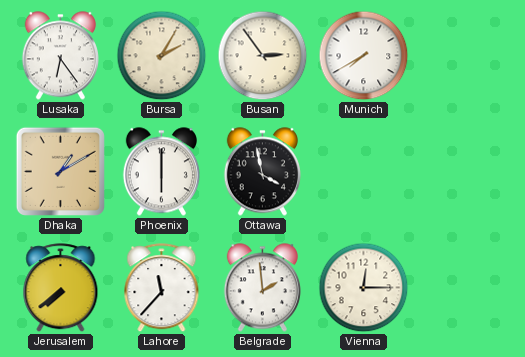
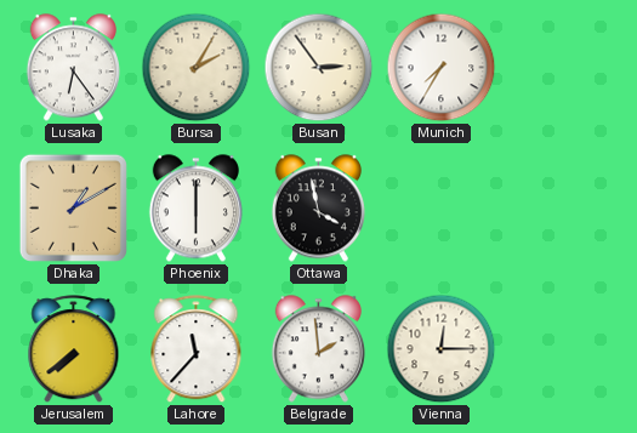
Munich: 7:40 -> 7:35
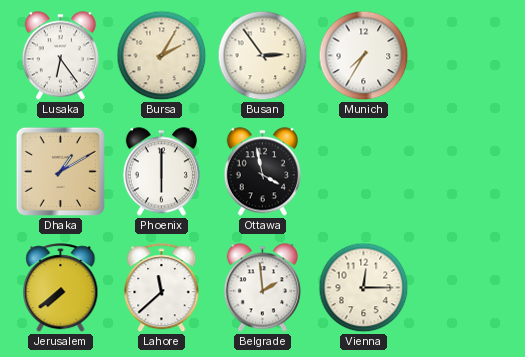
Lahore: 11:37 -> 11:38
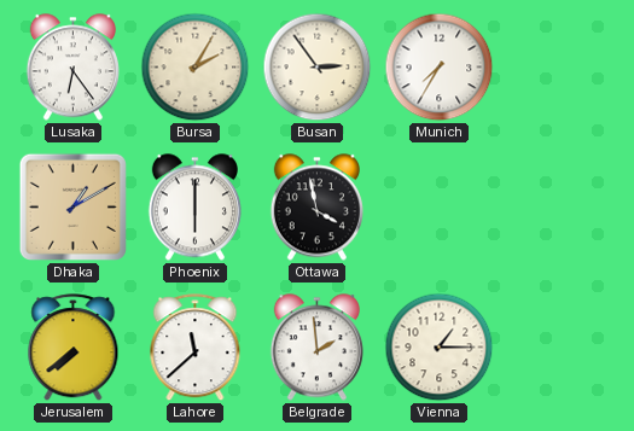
Vienna: 12:15 -> 1:15
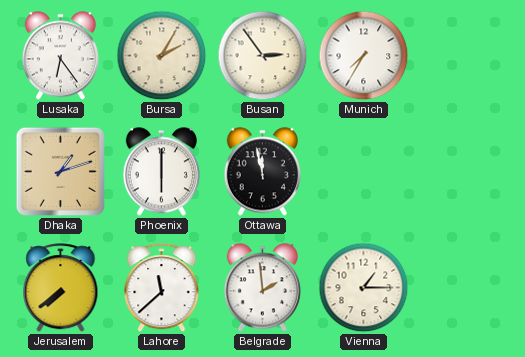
Dhaka: 1:10 -> 1:12
Ottawa: 3:58 -> 11:58
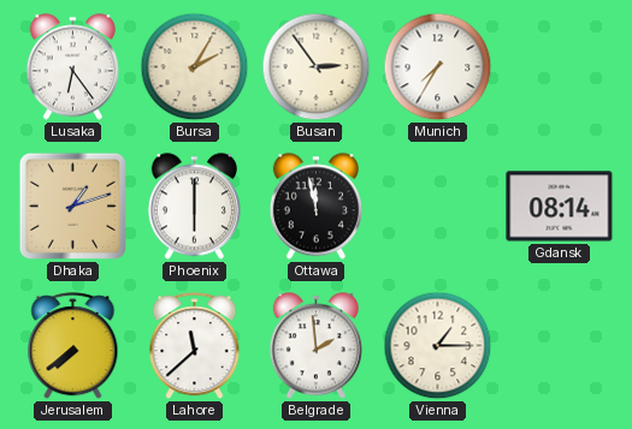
Gdansk: none -> 08:14
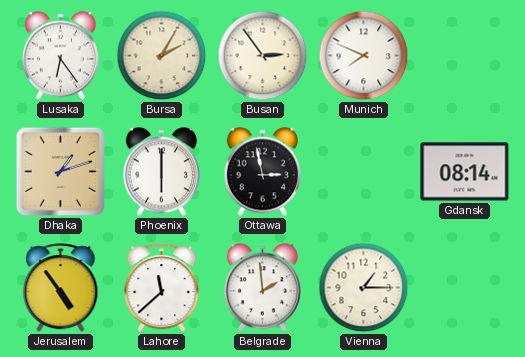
Munich: 7:35 -> 7:49
Ottawa: 11:58 -> 2:58
Jerusalem: 7:39 -> 4:54
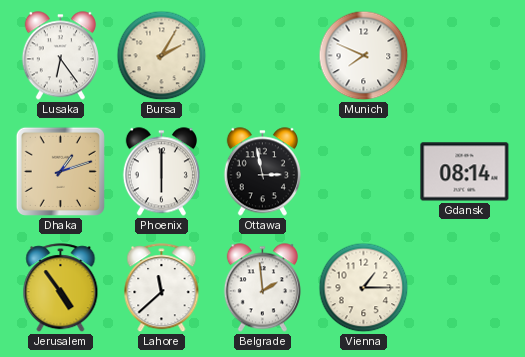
Busan: 2:54 -> none
